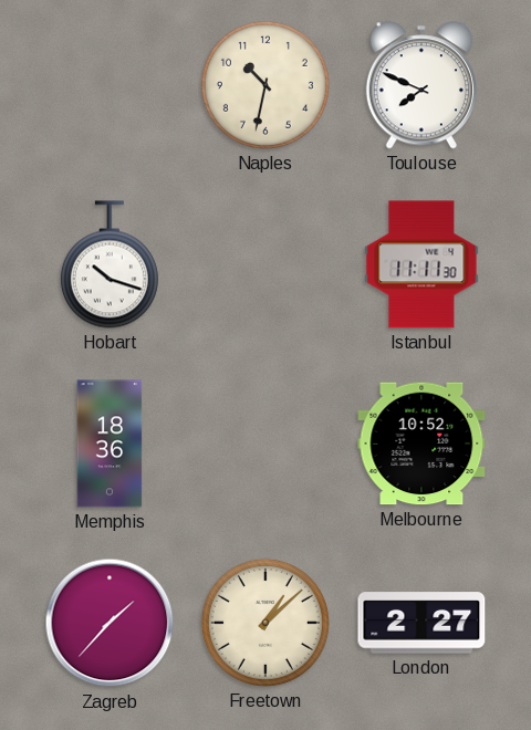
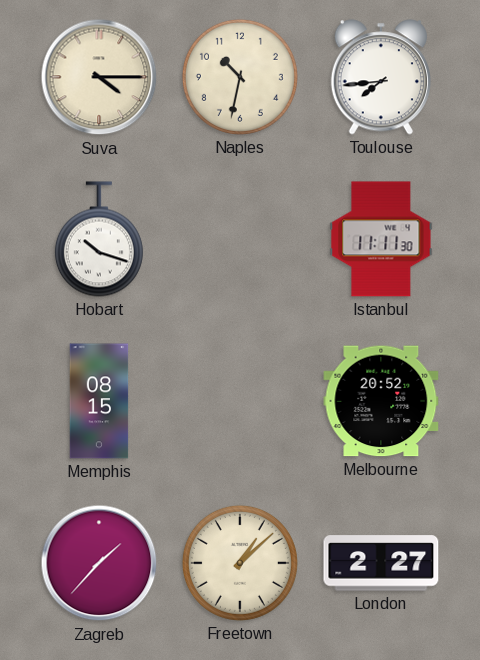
Suva: none -> 4:15
Toulouse: 7:49 -> 7:44
Memphis: 18:36 -> 08:15
Melbourne: 10:52 -> 20:52
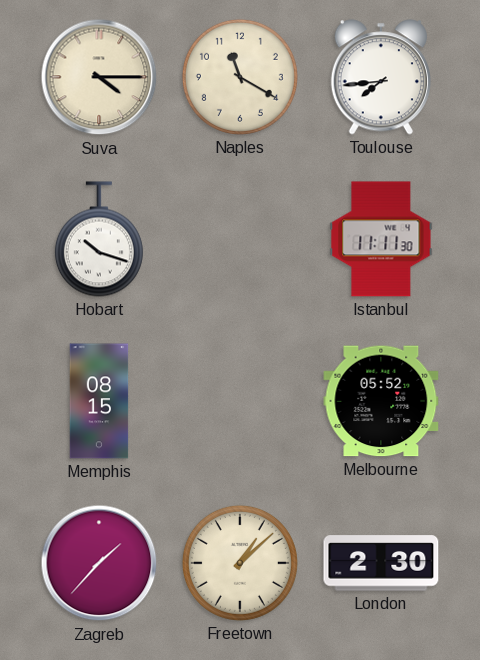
Naples: 10:32 -> 11:20
Melbourne: 20:52 -> 05:52
London: 2:27 -> 2:30
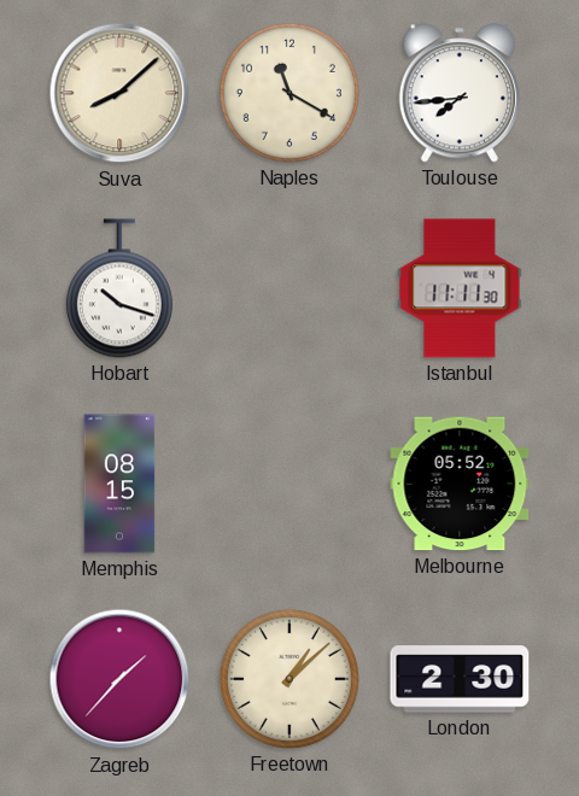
Suva: 4:15 -> 8:08
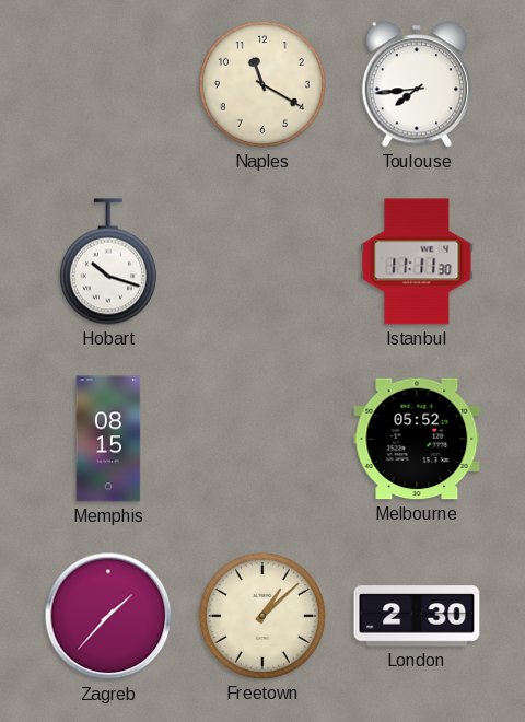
Suva: 8:08 -> none
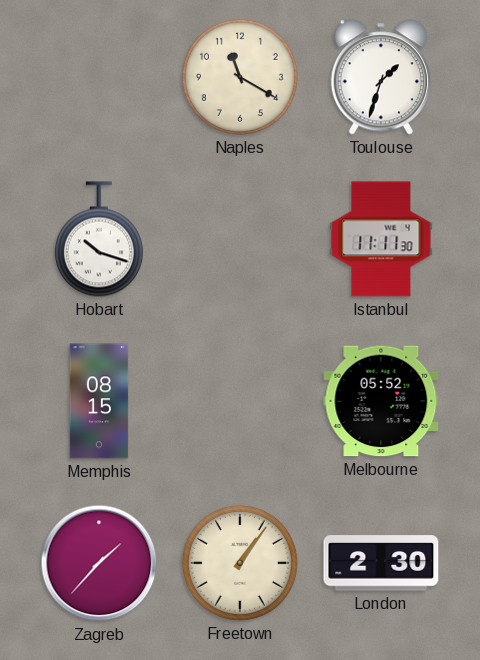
Toulouse: 7:44 -> 1:33
Freetown: 1:08 -> 1:06
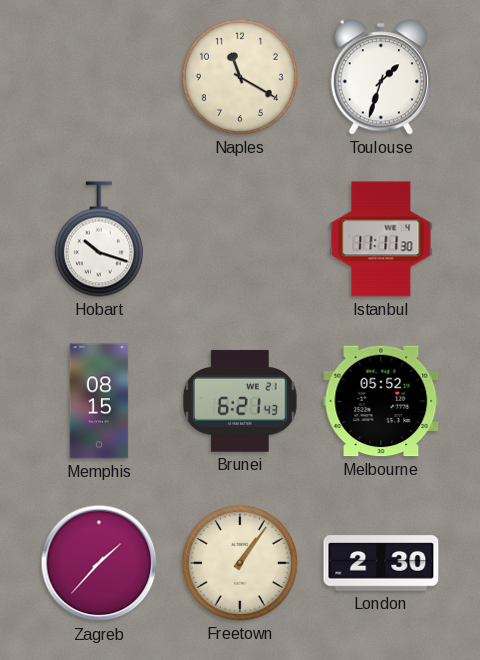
Brunei: none -> 6:21
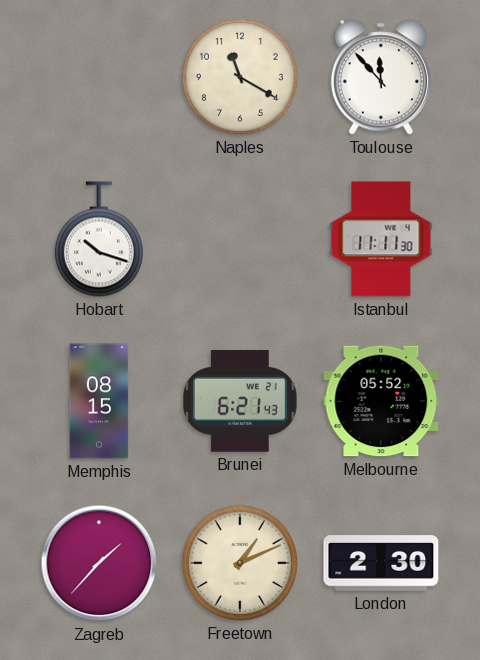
Toulouse: 1:33 -> 11:53
Freetown: 1:06 -> 1:11
